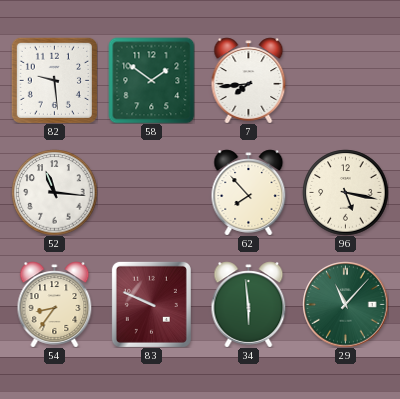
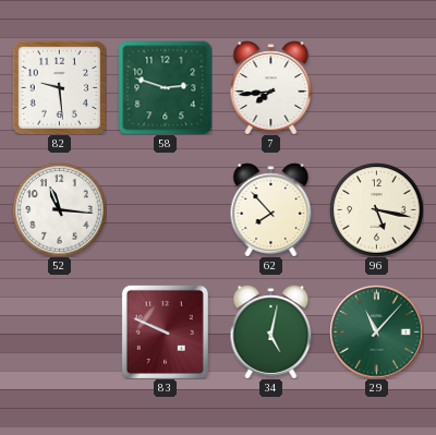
58: 1:51 -> 2:48
54: 8:36 -> none
34: 5:59 -> 5:02
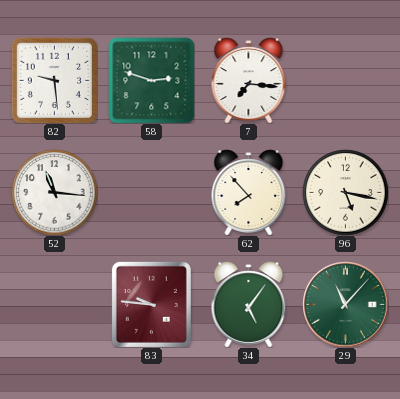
7: 7:44 -> 7:16
83: 9:49 -> 9:46
34: 5:02 -> 5:06
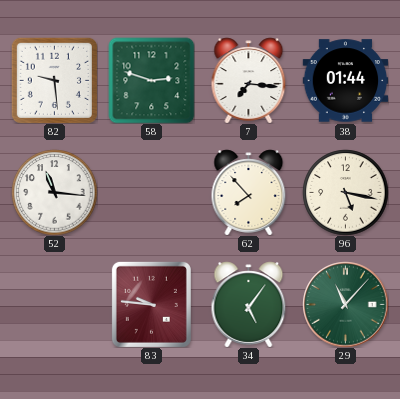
38: none -> 01:44
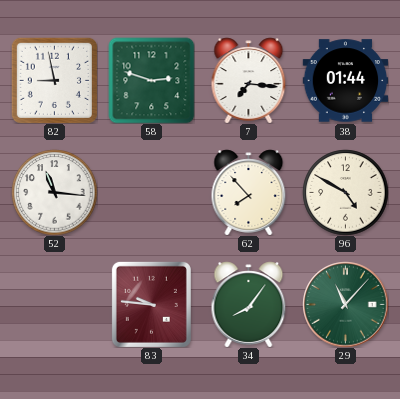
82: 9:29 -> 8:58
96: 5:17 -> 4:50
34: 5:06 -> 8:06
